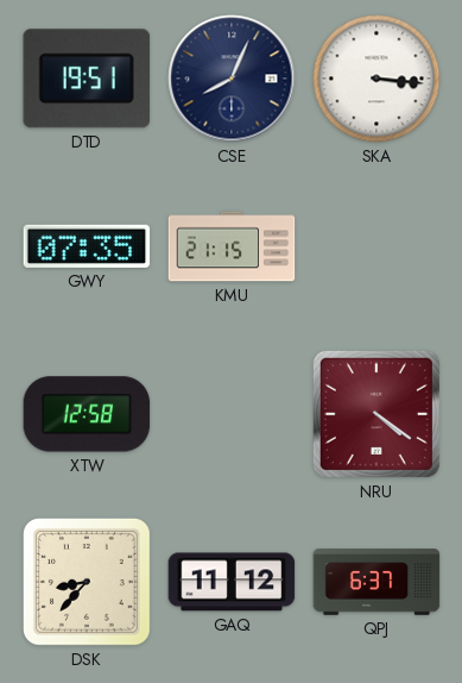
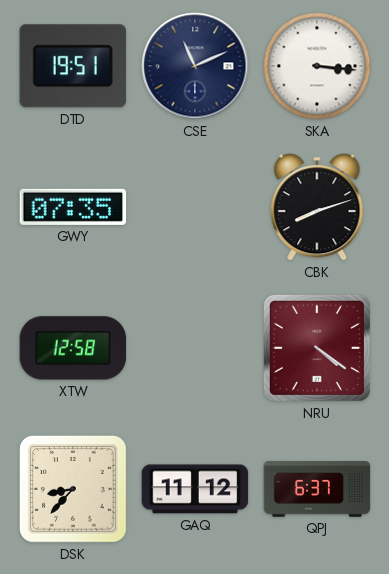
CSE: 8:04 -> 11:11
KMU: 21:15 -> none
CBK: none -> 8:12
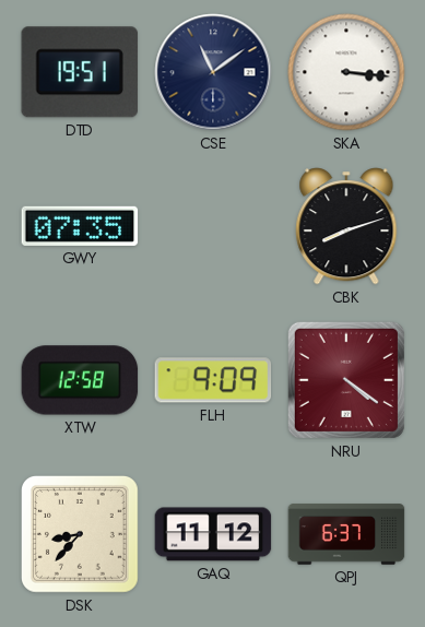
CSE: 11:11 -> 11:09
FLH: none -> 9:09
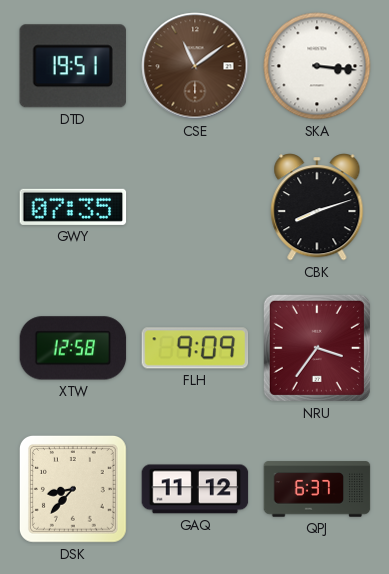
CSE dial: navy -> brown
NRU: 4:21 -> 3:36
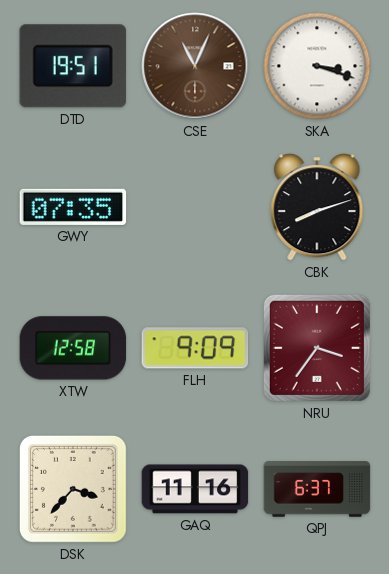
CSE: 11:09 -> 11:04
SKA: 3:16 -> 3:18
DSK: 8:37 -> 3:37
GAQ: 11:12 -> 11:16
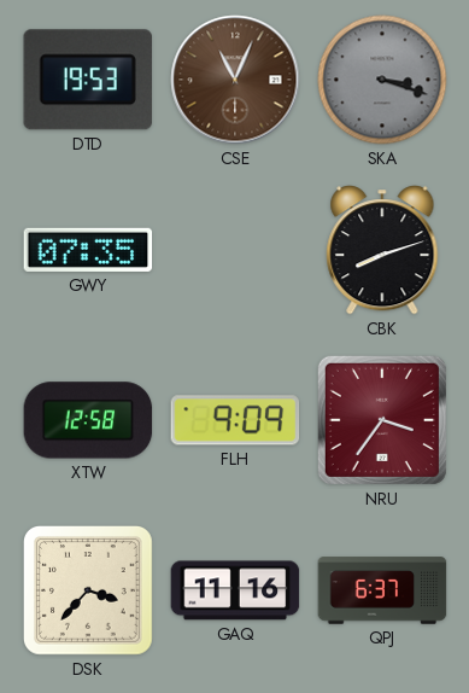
DTD: 19:51 -> 19:53
SKA dial: white -> grey
